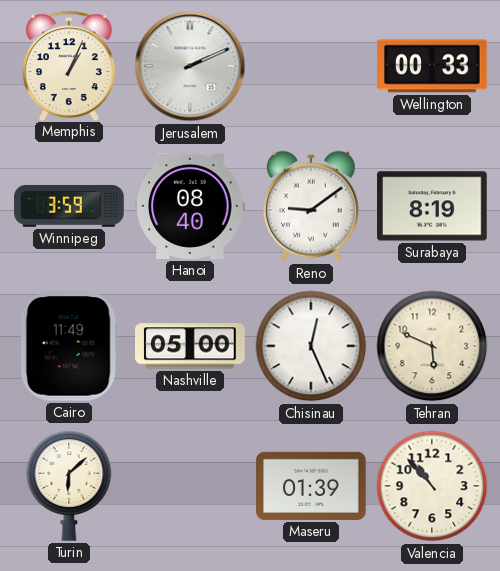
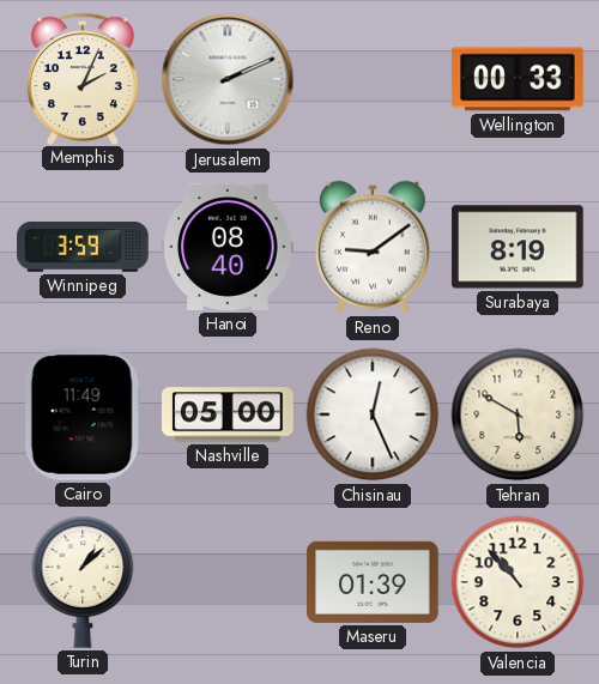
Memphis: 1:04 -> 2:04
Tehran: 5:49 -> 5:50
Turin: 6:08 -> 1:08
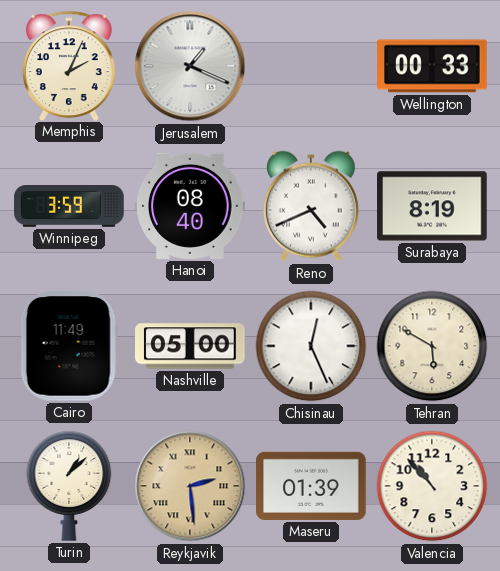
Jerusalem: 2:11 -> 1:19
Reno: 9:09 -> 4:41
Reykjavik: none -> 2:29
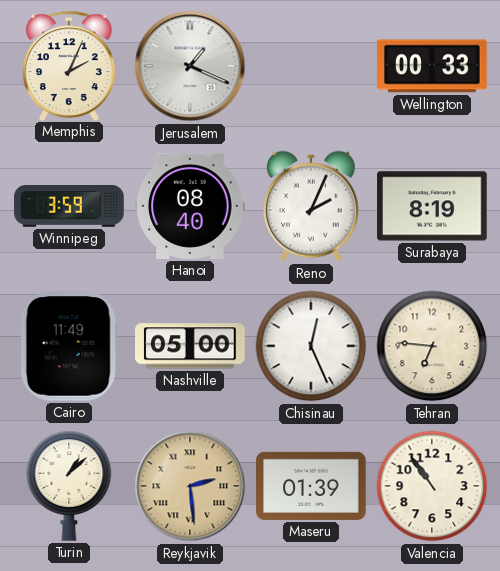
Reno: 4:41 -> 2:04
Tehran: 5:50 -> 6:46
Valencia: 10:53 -> 10:54
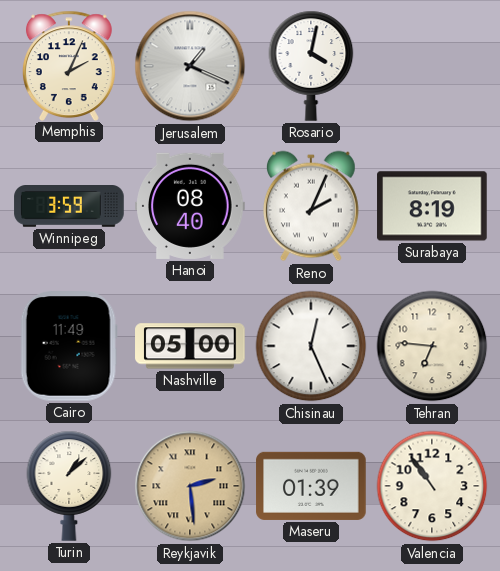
Rosario: none -> 4:02
Wellington: 00:33 -> none
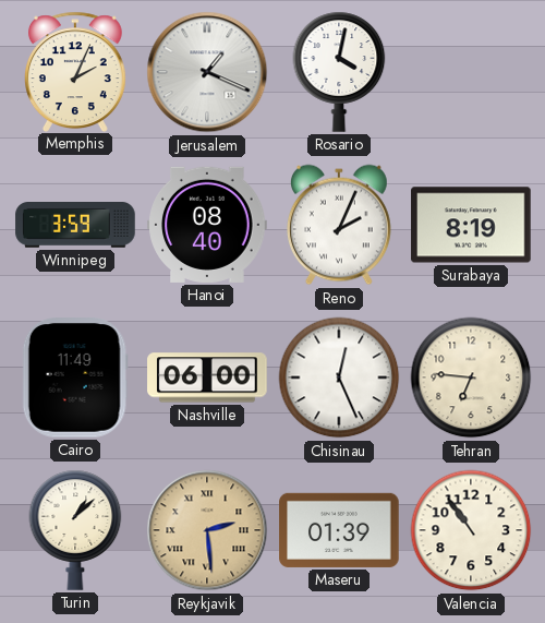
Nashville: 05:00 -> 06:00
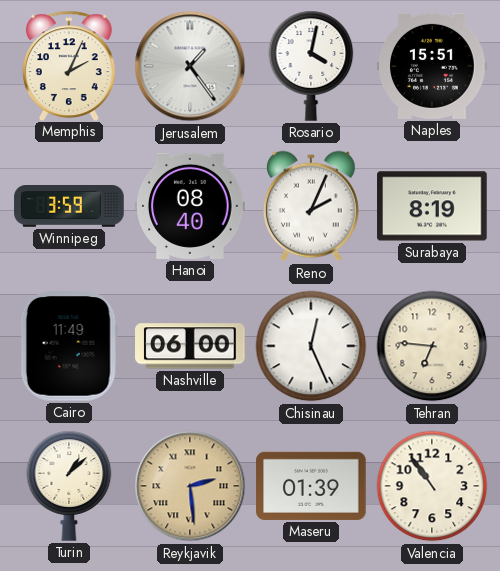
Jerusalem: 1:19 -> 1:24
Naples: none -> 15:51
